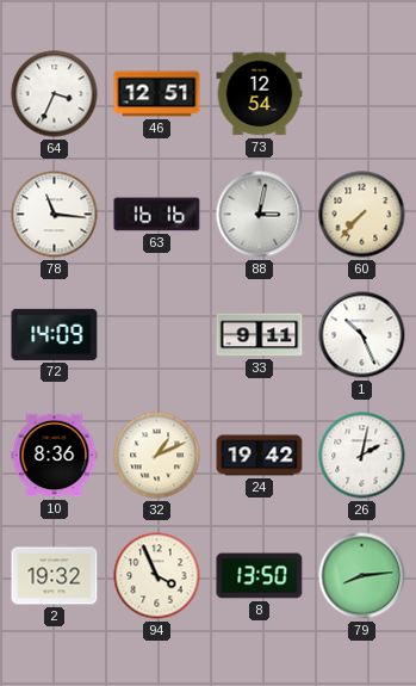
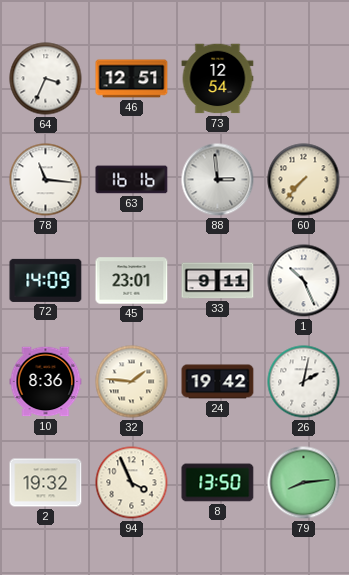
88: 3:02 -> 2:59
45: none -> 23:01
32: 1:11 -> 1:46
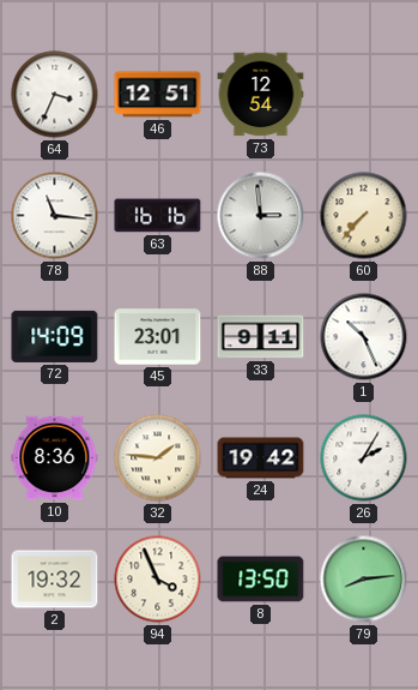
26: 2:02 -> 2:05
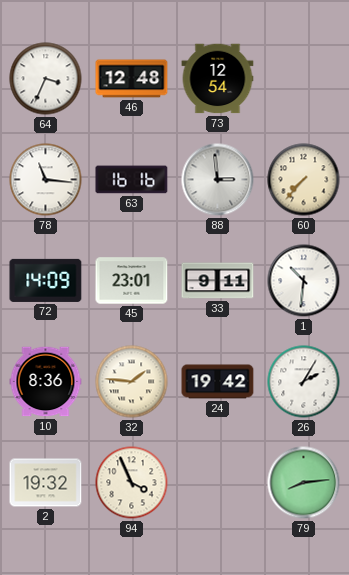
46: 12:51 -> 12:48
1: 10:26 -> 10:31
8: 13:50 -> none
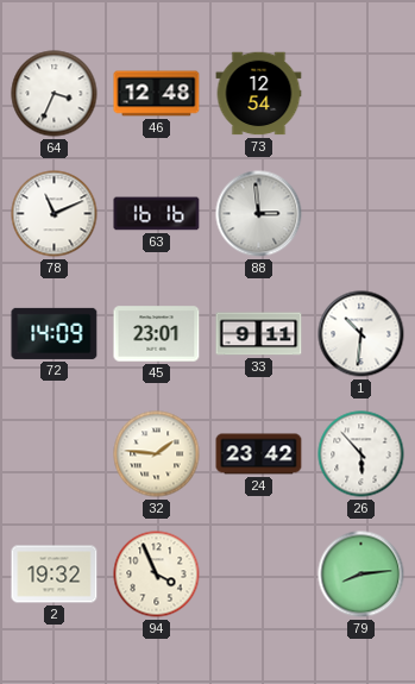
78: 11:16 -> 11:11
60: 7:37 -> none
10: 8:36 -> none
24: 19:42 -> 23:42
26: 2:05 -> 5:53
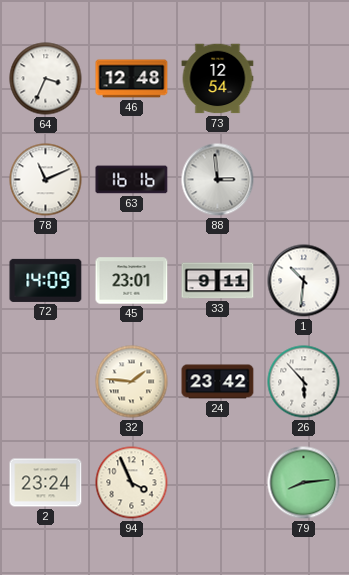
2: 19:32 -> 23:24
